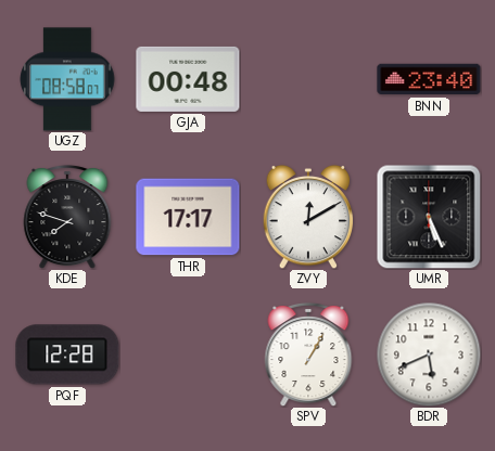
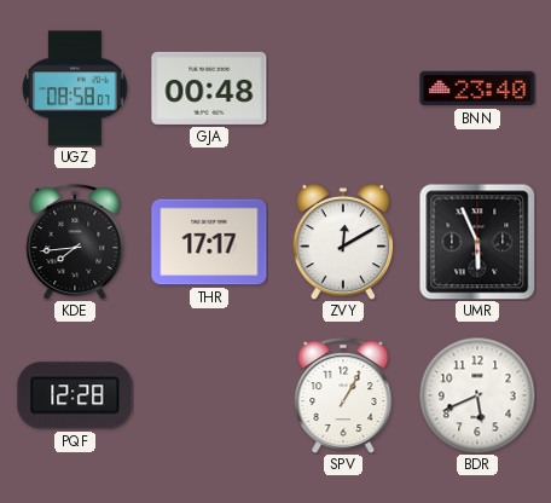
KDE: 7:48 -> 7:44
UMR: 5:26 -> 5:56
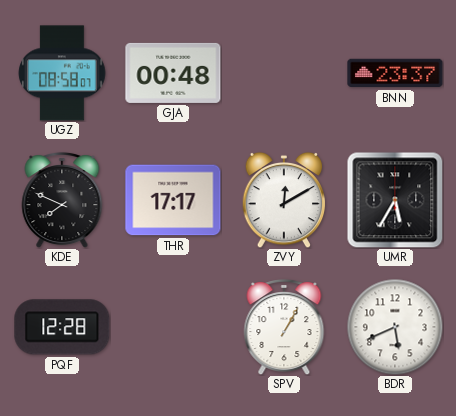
BNN: 23:40 -> 23:37
KDE: 7:44 -> 7:49
UMR: 5:56 -> 5:35
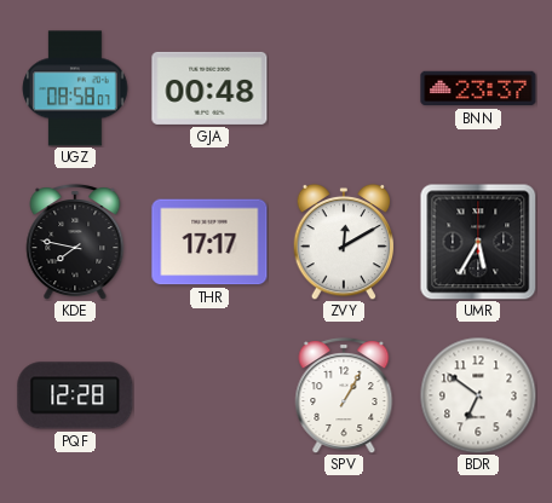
KDE: 7:49 -> 7:47
BDR: 5:41 -> 6:51
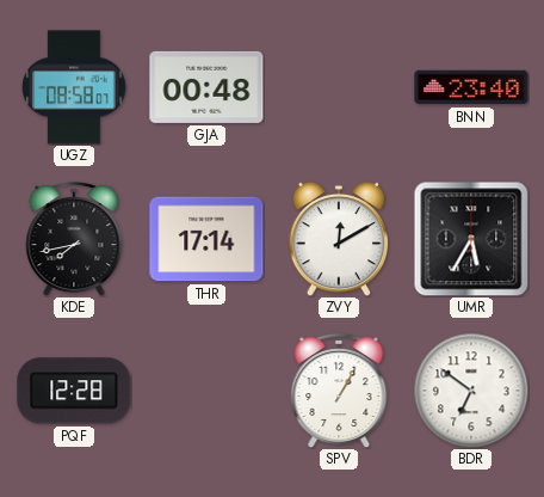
BNN: 23:37 -> 23:40
KDE: 7:47 -> 7:43
THR: 17:17 -> 17:14
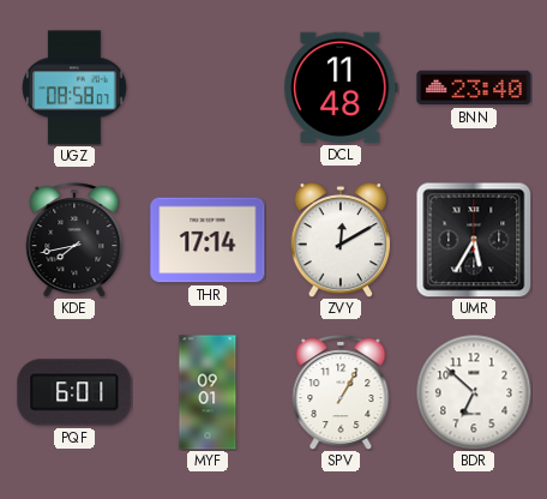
GJA: 00:48 -> none
DCL: none -> 11:48
PQF: 12:28 -> 6:01
MYF: none -> 09:01
BDR: 6:51 -> 6:52
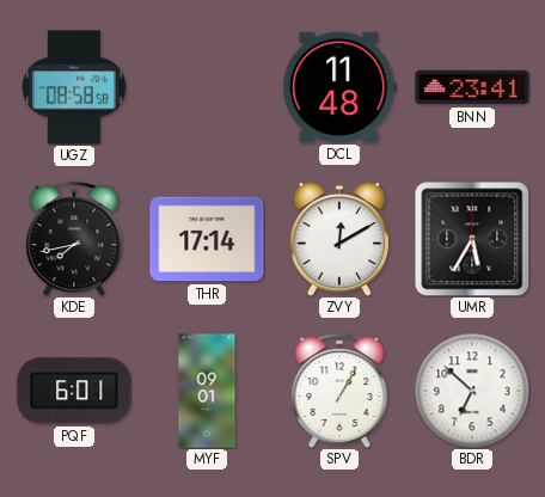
UGZ: 08:58:07 -> 08:58:58
BNN: 23:40 -> 23:41
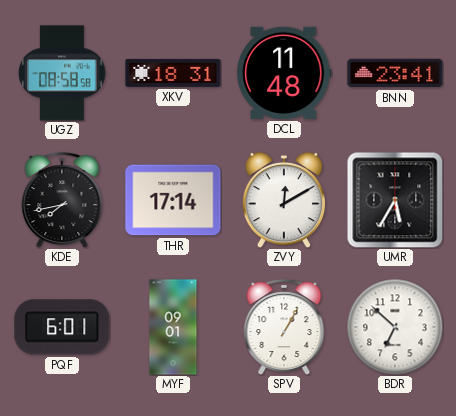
XKV: none -> 18:31
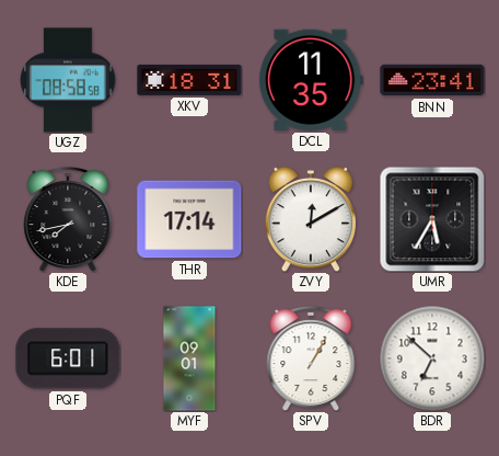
DCL: 11:48 -> 11:35
